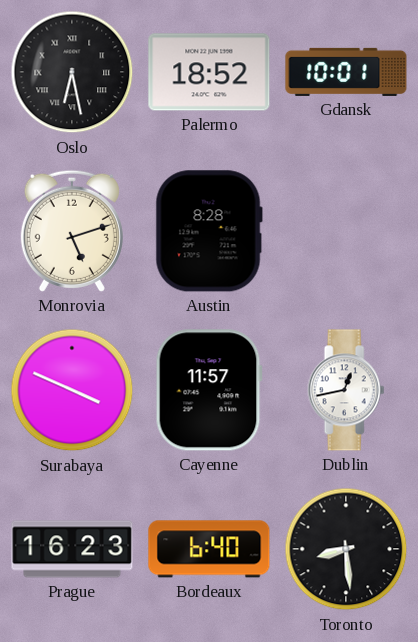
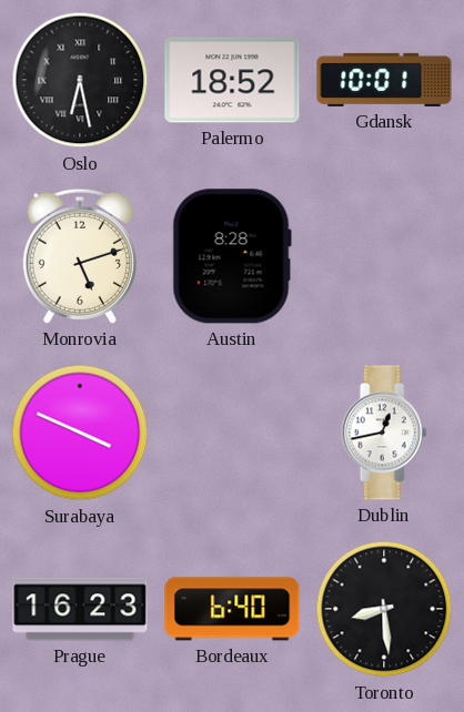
Cayenne: 11:57 -> none
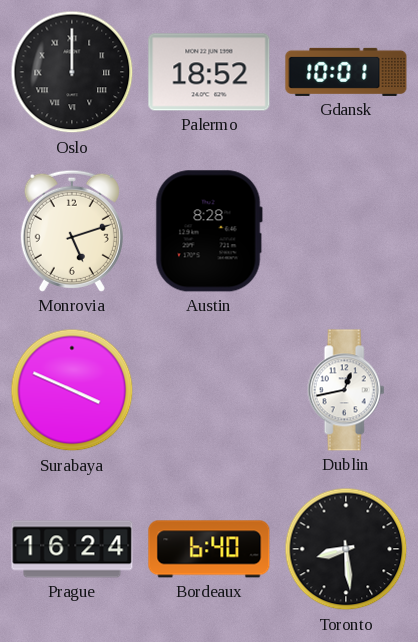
Oslo: 6:28 -> 12:00
Prague: 16:23 -> 16:24
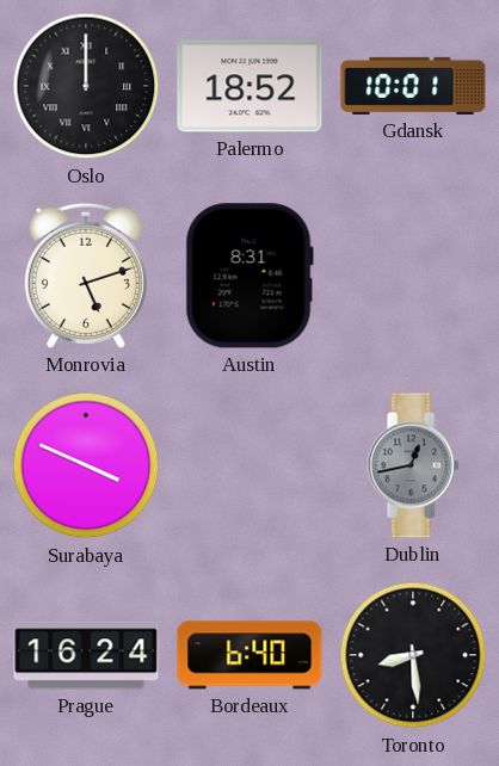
Austin: 8:28 -> 8:31
Dublin dial: white -> grey
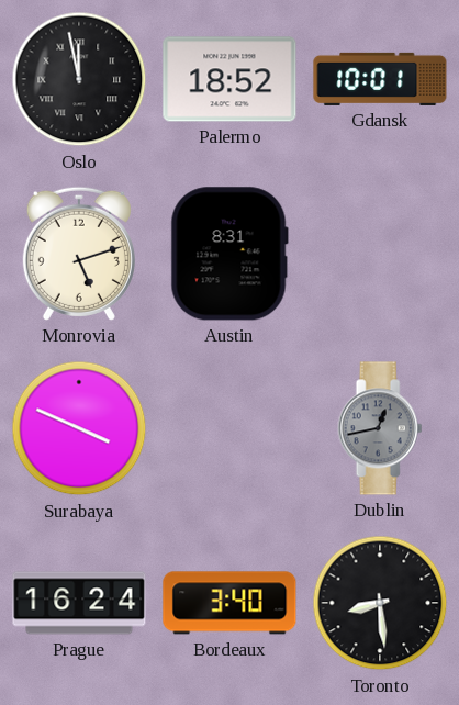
Oslo: 12:00 -> 11:58
Bordeaux: 6:40 -> 3:40
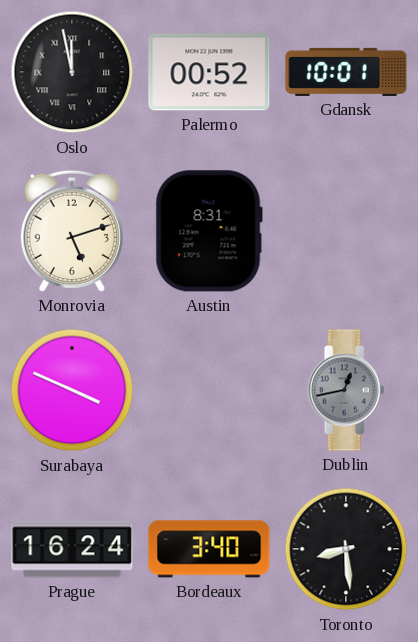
Palermo: 18:52 -> 00:52
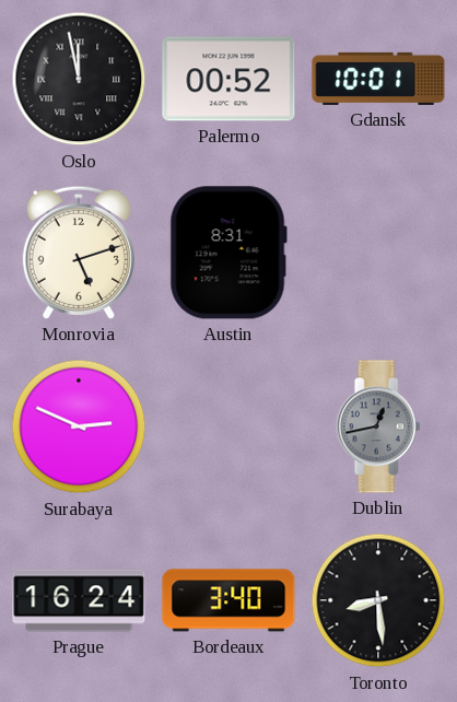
Surabaya: 3:49 -> 2:49
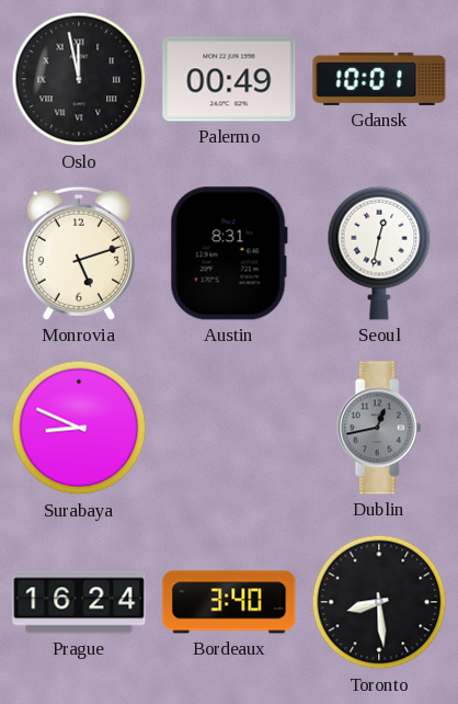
Palermo: 00:52 -> 00:49
Seoul: none -> 12:32
Surabaya: 2:49 -> 8:49
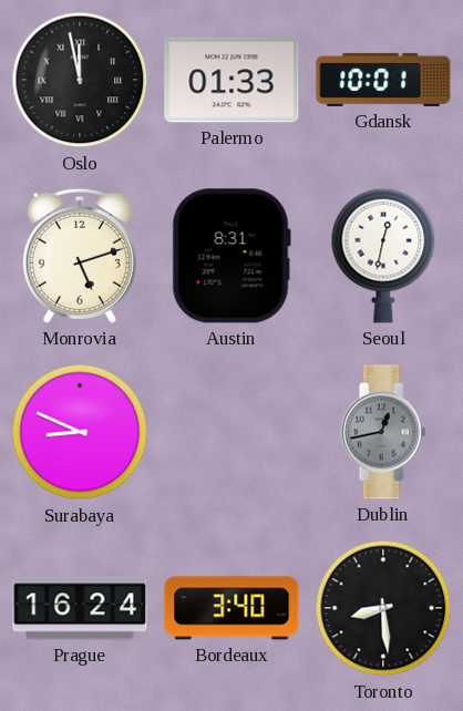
Palermo: 00:49 -> 01:33
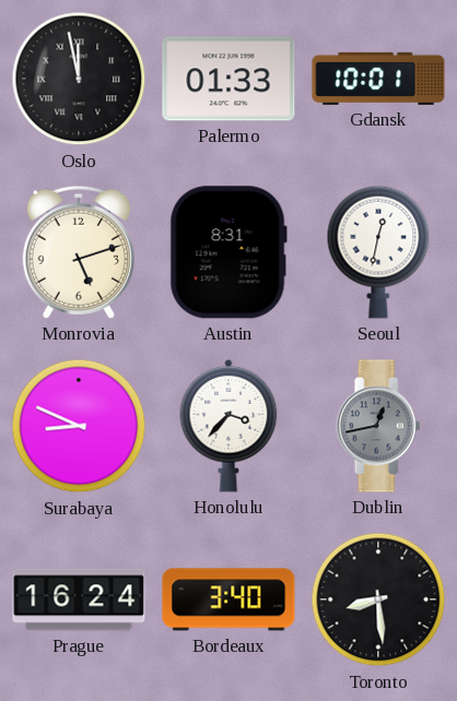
Honolulu: none -> 3:37
